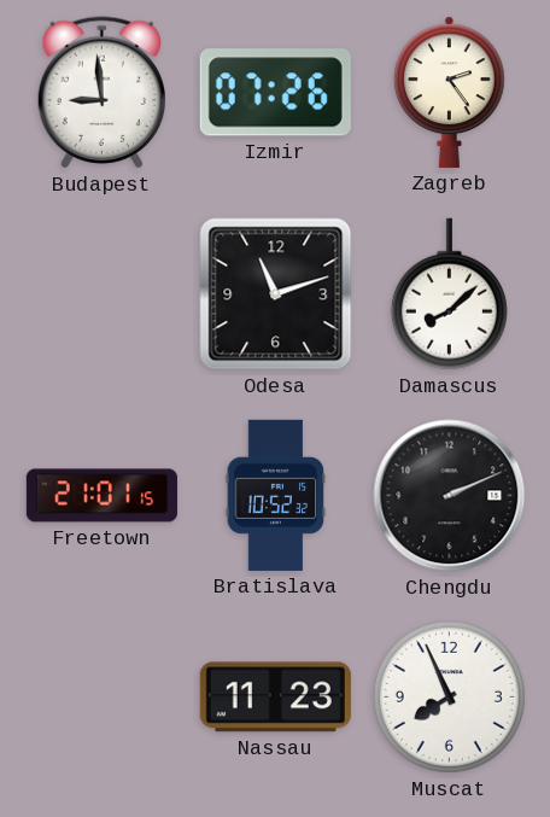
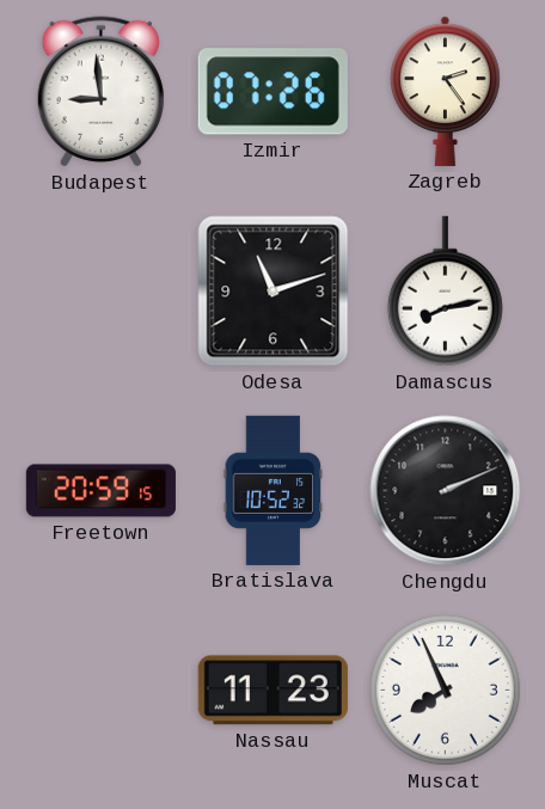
Damascus: 8:08 -> 8:13
Freetown: 21:01 -> 20:59
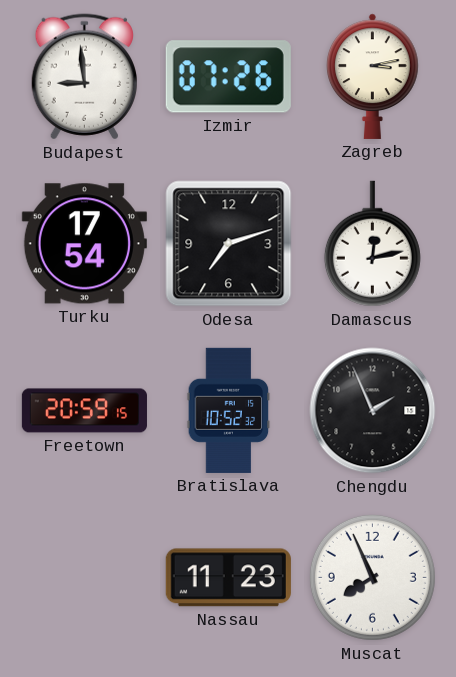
Zagreb: 2:24 -> 3:13
Turku: none -> 17:54
Odesa: 11:12 -> 7:12
Damascus: 8:13 -> 12:13
Chengdu: 2:11 -> 1:56
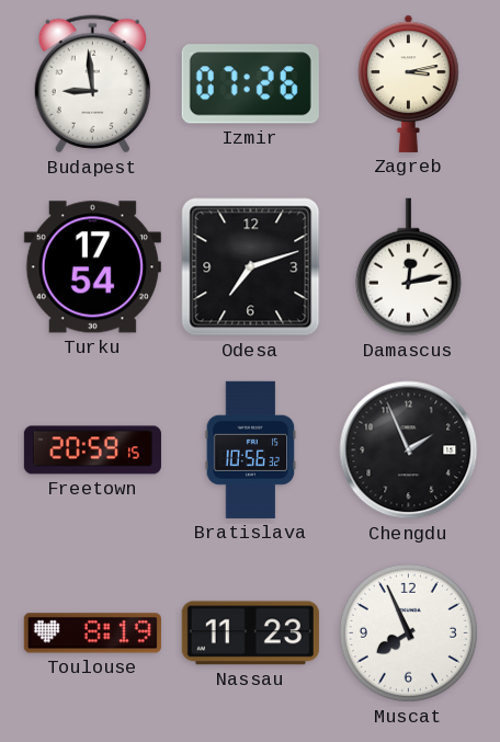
Bratislava: 10:52 -> 10:56
Toulouse: none -> 8:19
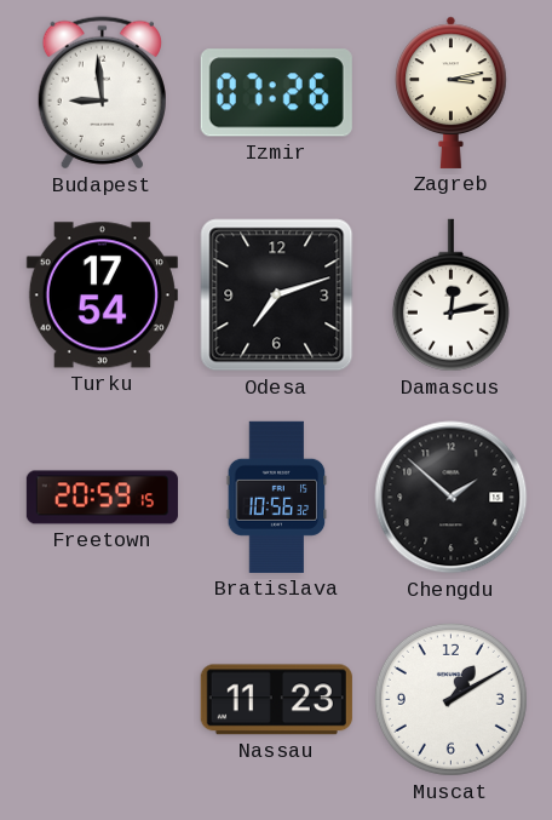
Chengdu: 1:56 -> 1:52
Toulouse: 8:19 -> none
Muscat: 7:56 -> 1:10
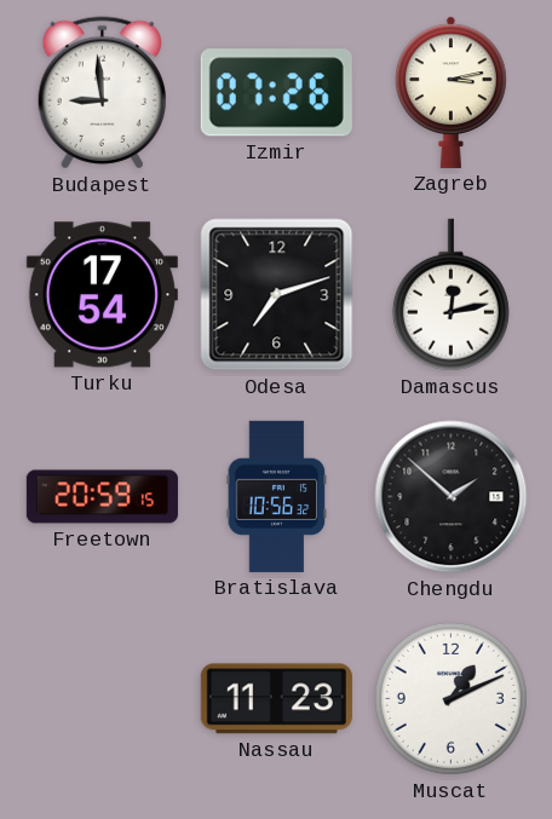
Muscat: 1:10 -> 1:11
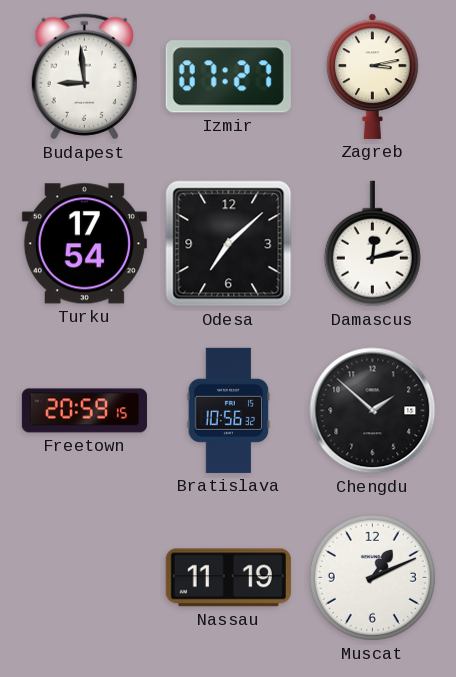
Izmir: 07:26 -> 07:27
Odesa: 7:12 -> 7:08
Nassau: 11:23 -> 11:19
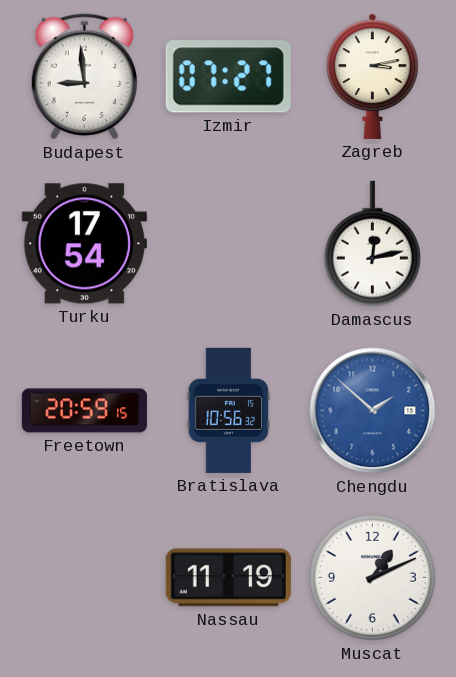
Odesa: 7:08 -> none
Chengdu dial: black -> blue
